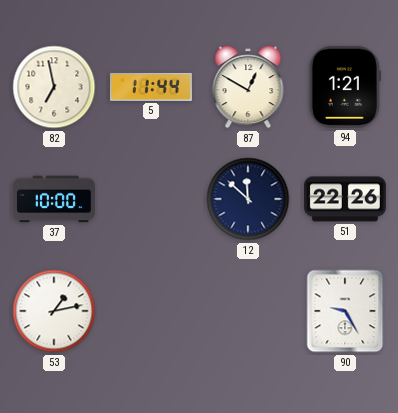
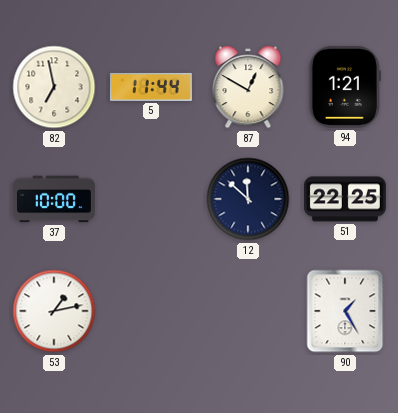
51: 22:26 -> 22:25
90: 9:25 -> 1:25
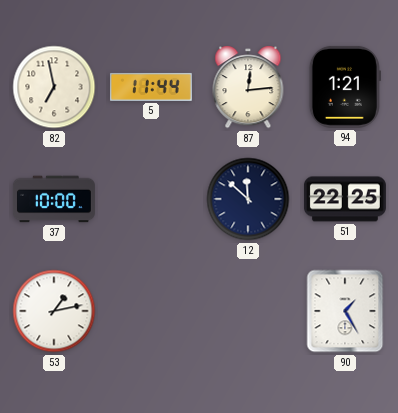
87: 12:50 -> 12:14
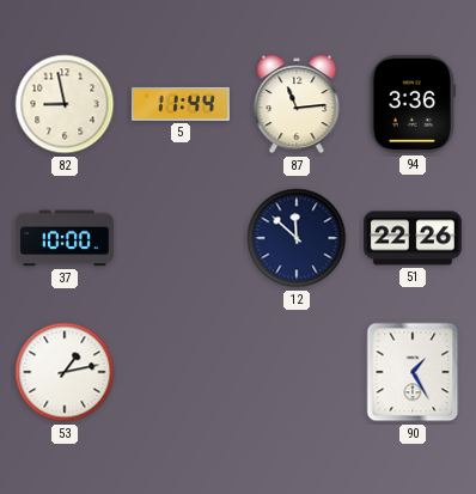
82: 6:58 -> 8:58
87: 12:14 -> 11:14
94: 1:21 -> 3:36
51: 22:25 -> 22:26
